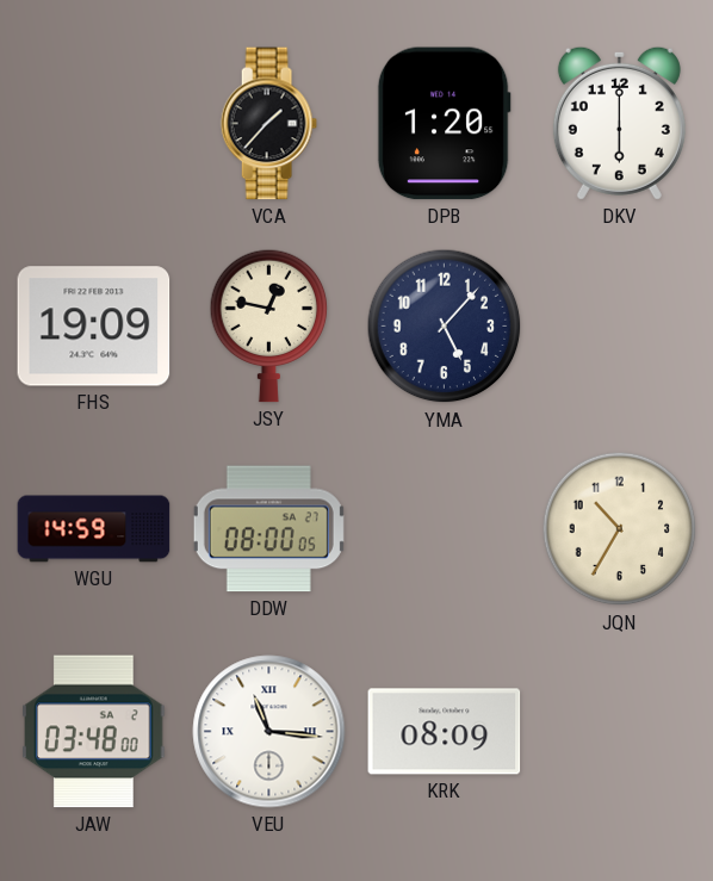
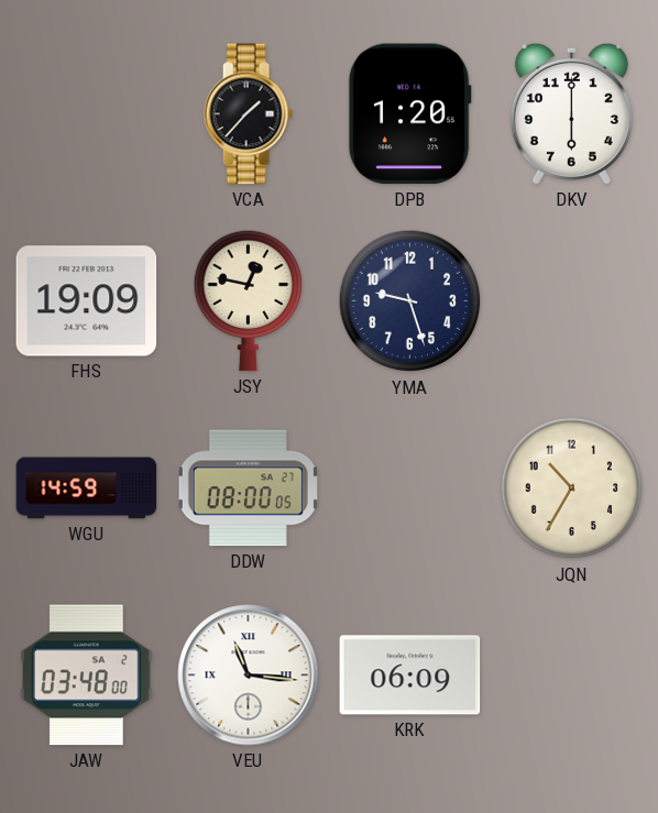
YMA: 5:07 -> 9:27
KRK: 08:09 -> 06:09
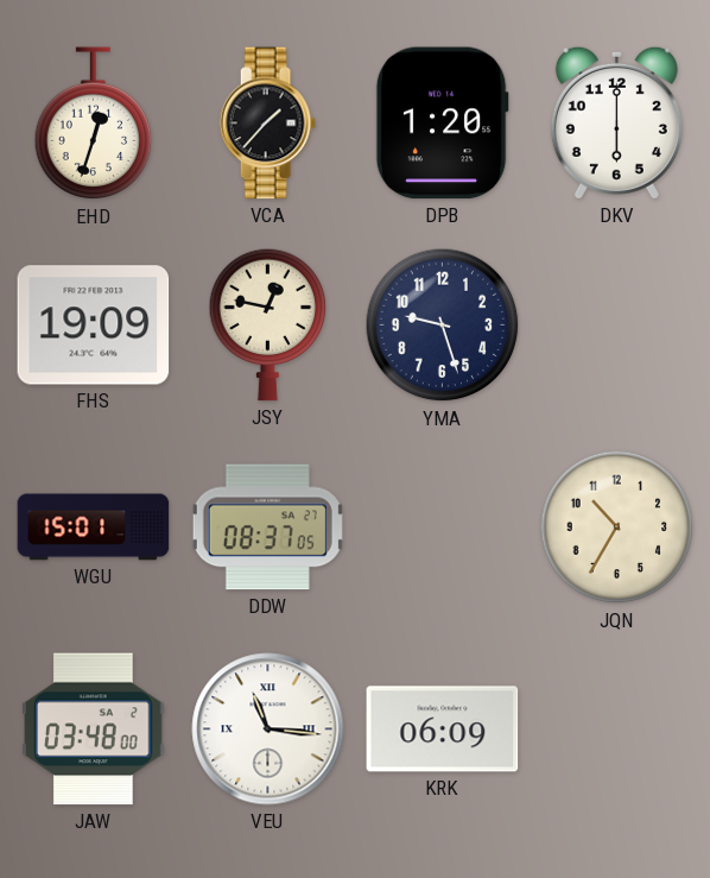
EHD: none -> 12:33
WGU: 14:59 -> 15:01
DDW: 08:00 -> 08:37
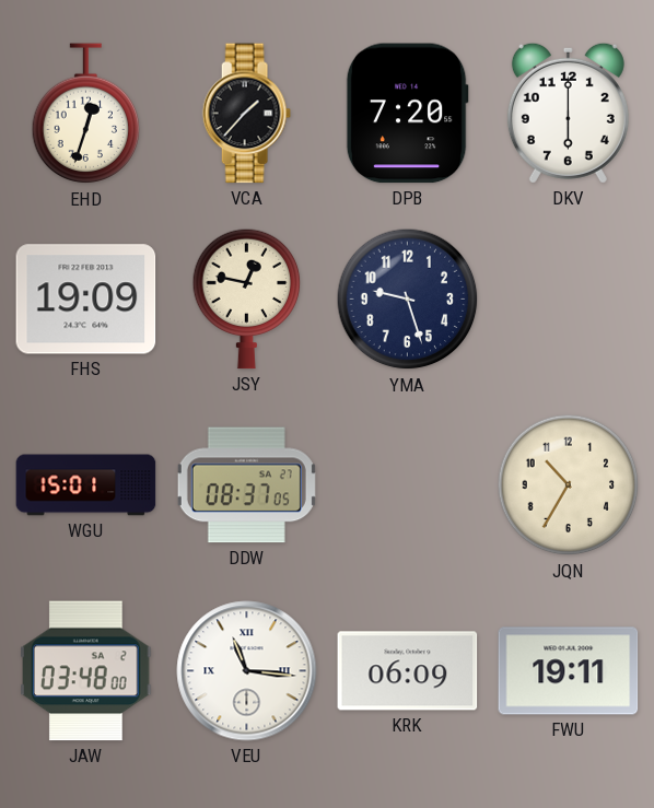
DPB: 1:20 -> 7:20
FWU: none -> 19:11
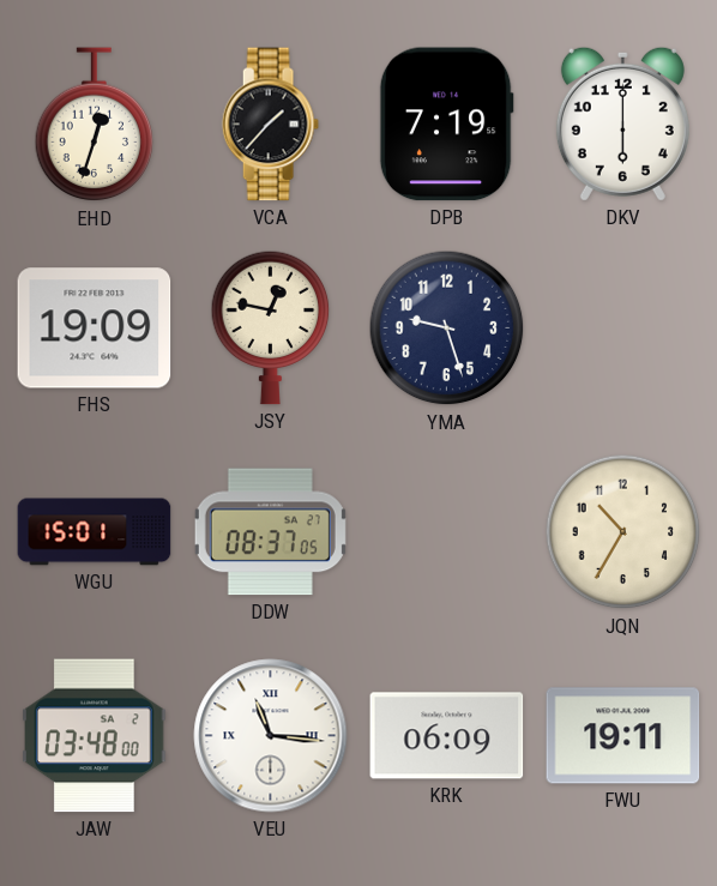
DPB: 7:20 -> 7:19
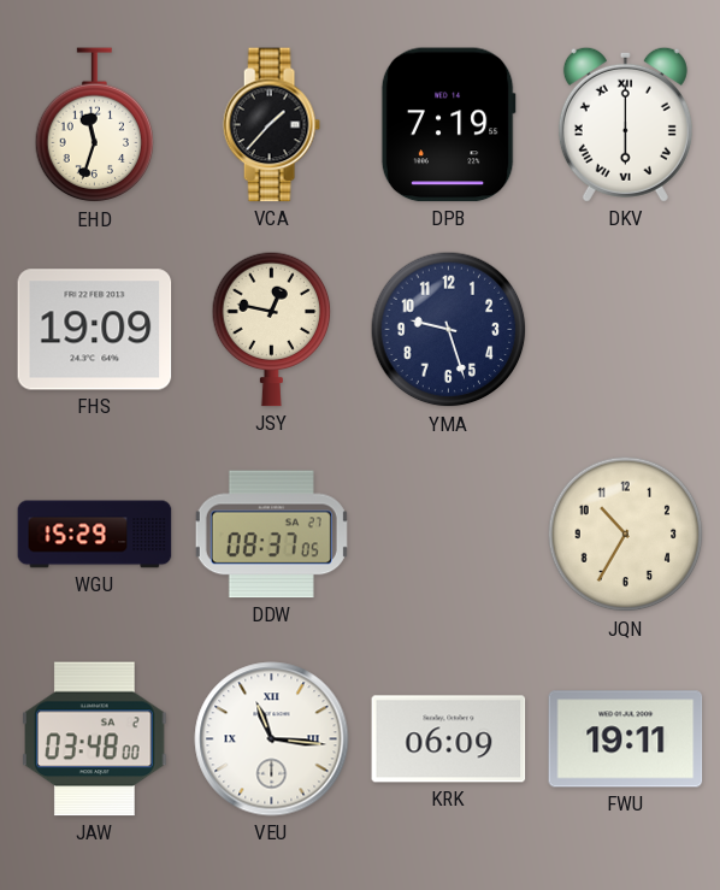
EHD: 12:33 -> 11:33
DKV numerals: Arabic -> Roman
WGU: 15:01 -> 15:29
